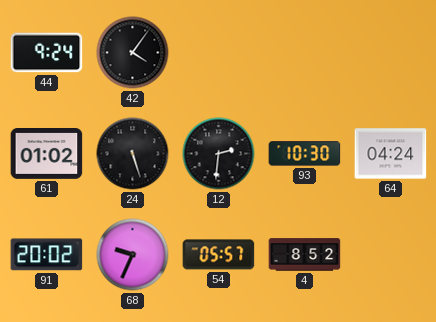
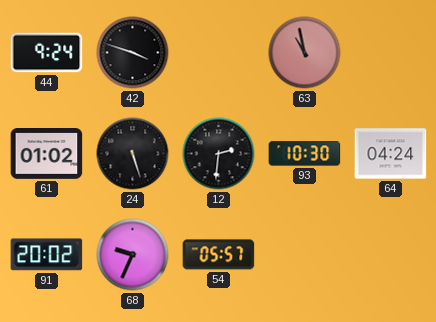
42: 4:06 -> 3:48
63: none -> 10:58
4: 8:52 -> none
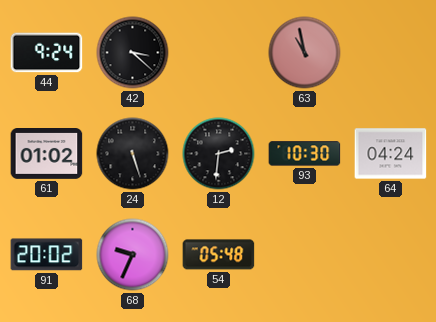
42: 3:48 -> 3:22
54: 05:57 -> 05:48
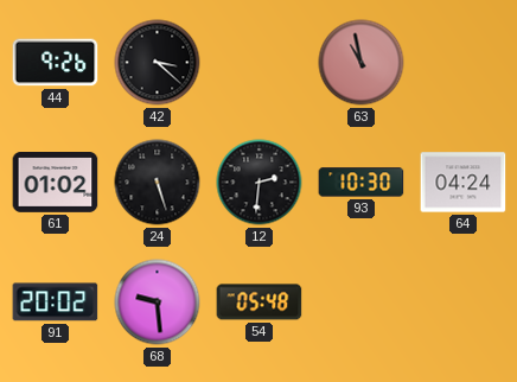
44: 9:24 -> 9:26
68: 9:34 -> 9:29
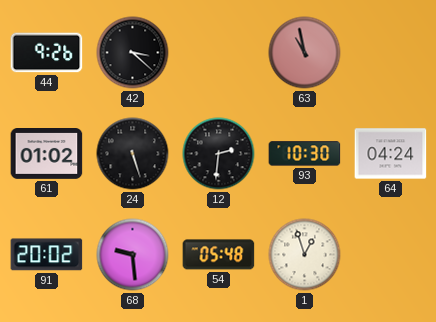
1: none -> 12:57
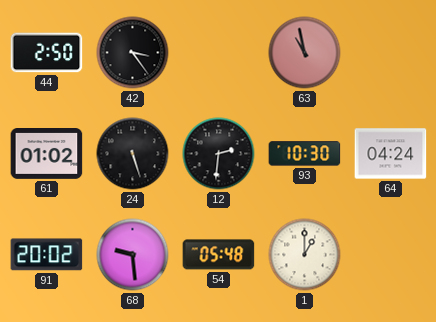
44: 9:26 -> 2:50
42: 3:22 -> 3:24
1: 12:57 -> 1:00
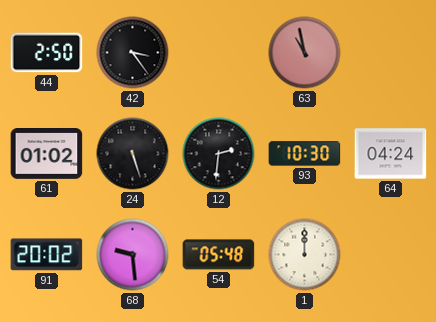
1: 1:00 -> 12:00
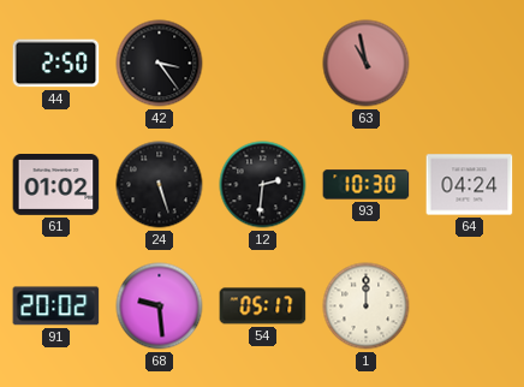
54: 05:48 -> 05:17
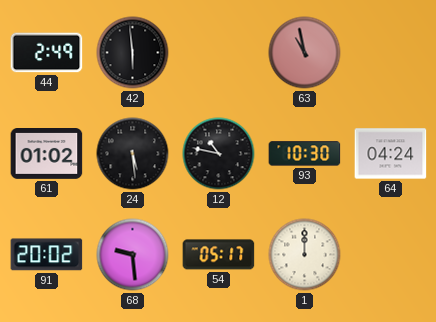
44: 2:50 -> 2:49
42: 3:24 -> 5:59
24: 5:27 -> 5:29
12: 2:31 -> 10:47
